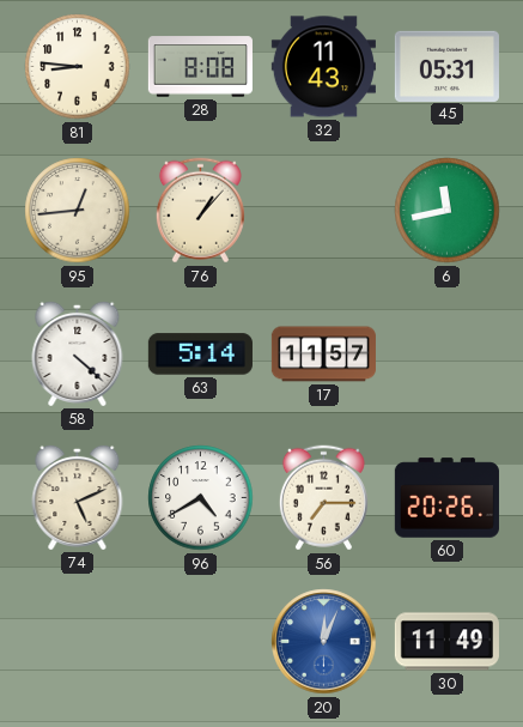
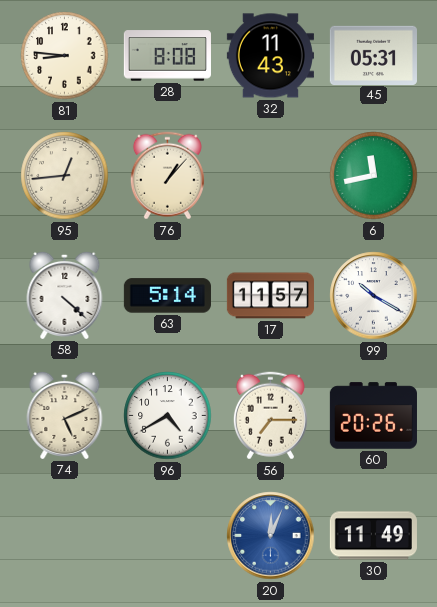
99: none -> 10:20
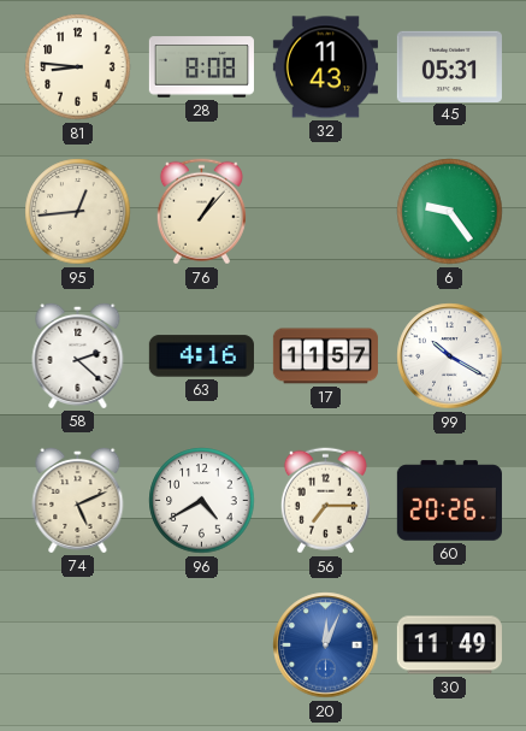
6: 11:43 -> 9:24
58: 4:22 -> 2:22
63: 5:14 -> 4:16
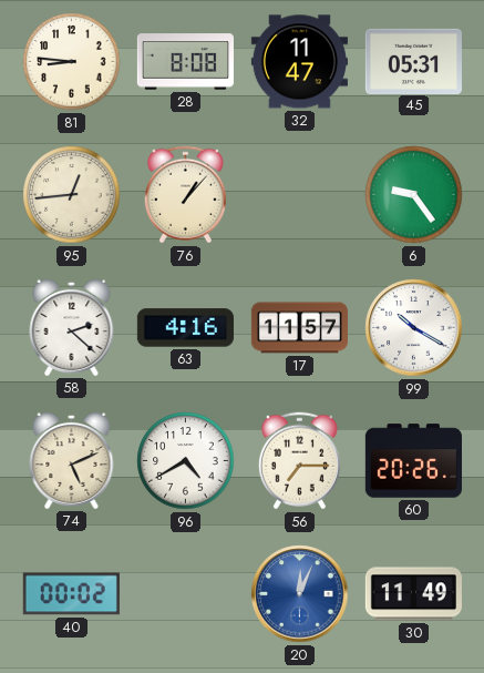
32: 11:43 -> 11:47
40: none -> 00:02
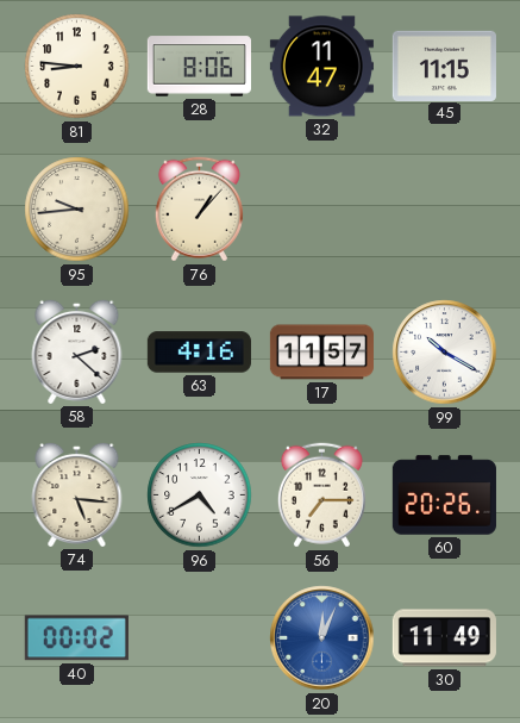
28: 8:08 -> 8:06
45: 05:31 -> 11:15
95: 12:44 -> 9:44
6: 9:24 -> none
74: 5:11 -> 5:16
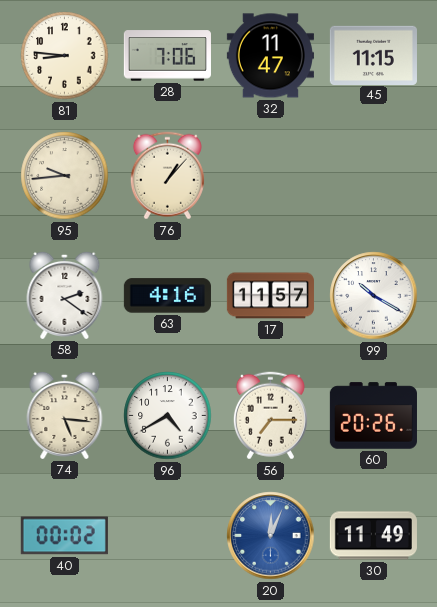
28: 8:06 -> 7:06
58: 2:22 -> 2:21
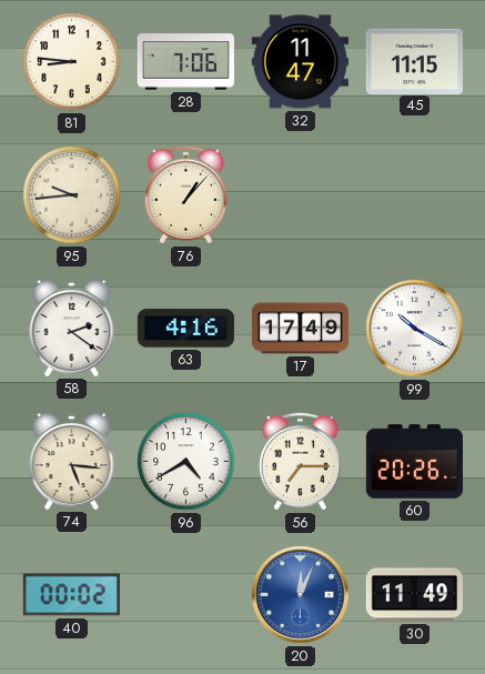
17: 11:57 -> 17:49
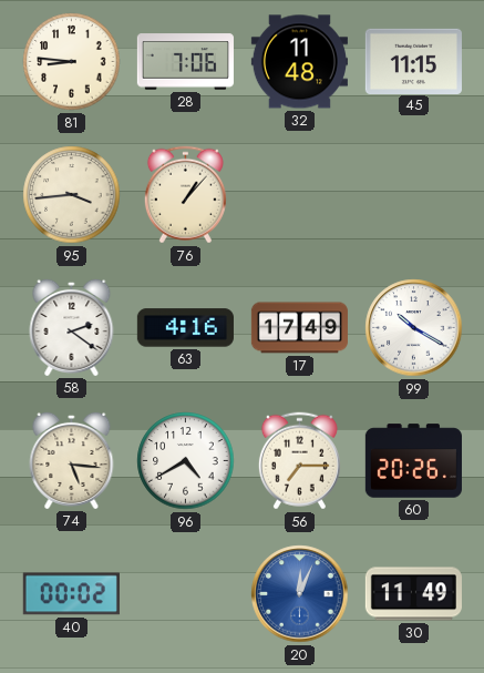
32: 11:47 -> 11:48
95: 9:44 -> 3:44
